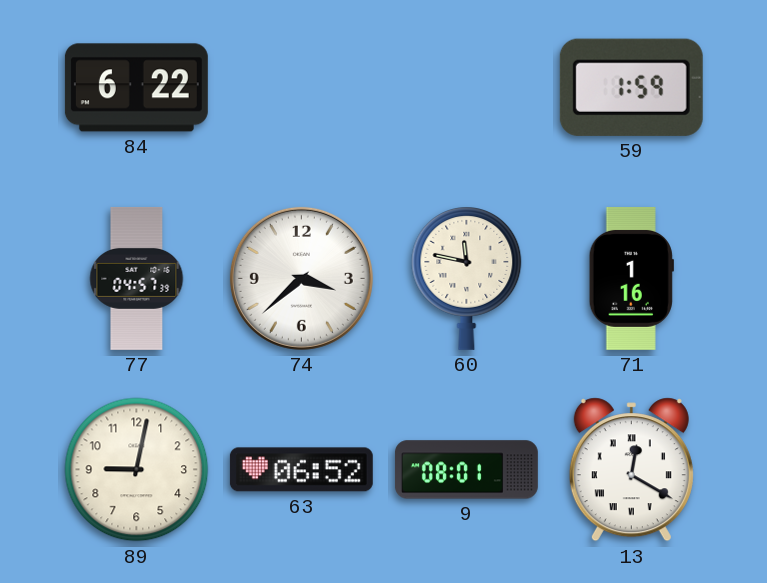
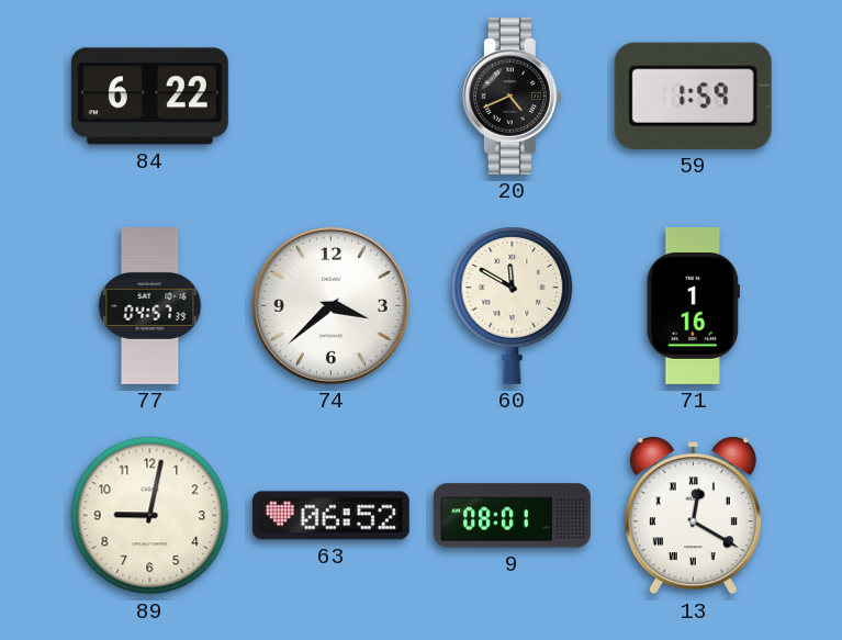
20: none -> 4:41
60: 11:47 -> 11:50
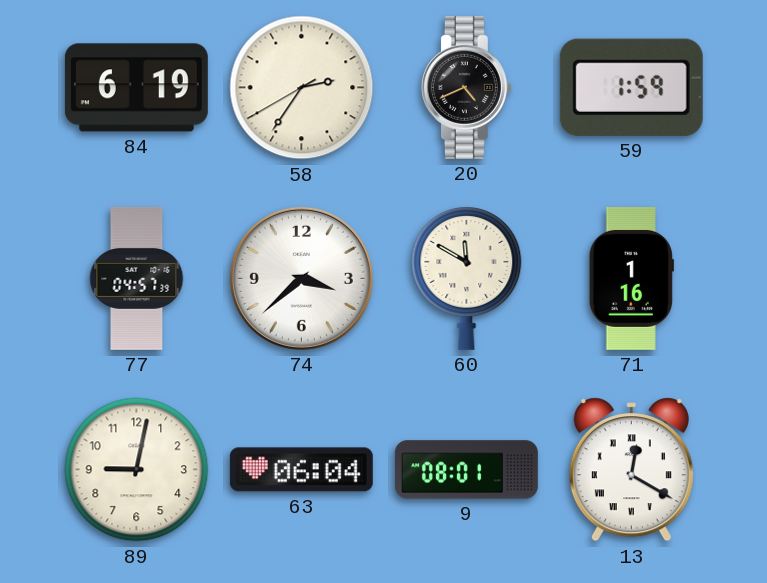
84: 6:22 -> 6:19
58: none -> 2:35
63: 06:52 -> 06:04
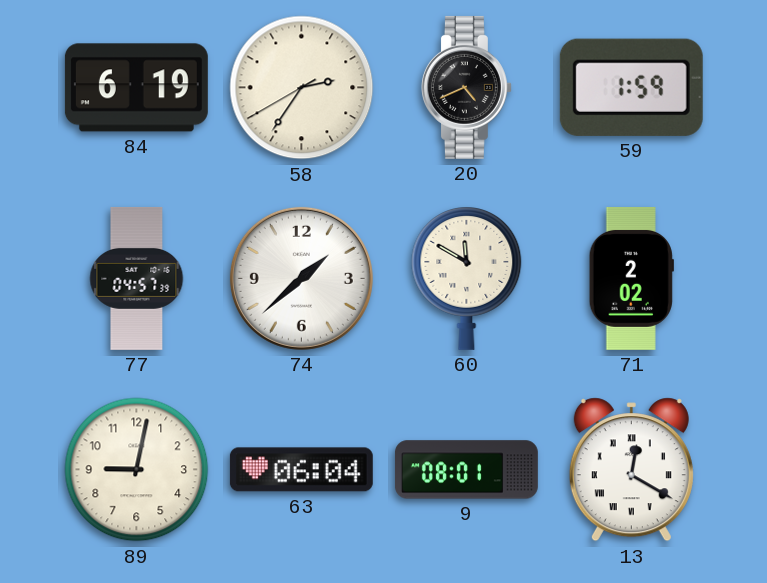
74: 3:38 -> 1:38
71: 1:16 -> 2:02
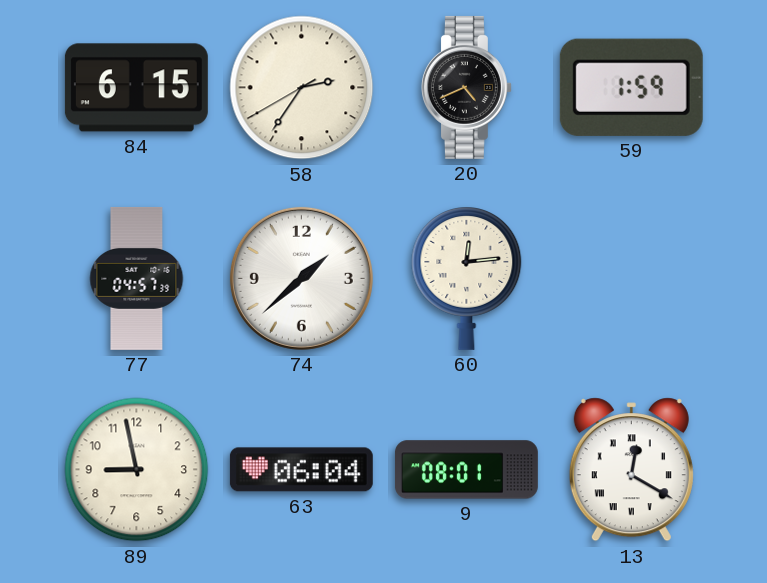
84: 6:19 -> 6:15
60: 11:50 -> 12:14
71: 2:02 -> none
89: 9:02 -> 8:58
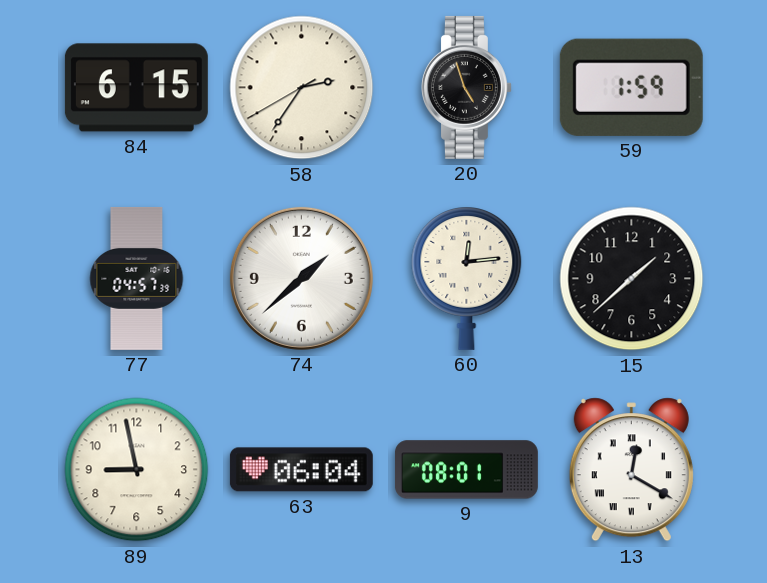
20: 4:41 -> 4:57
15: none -> 1:38
